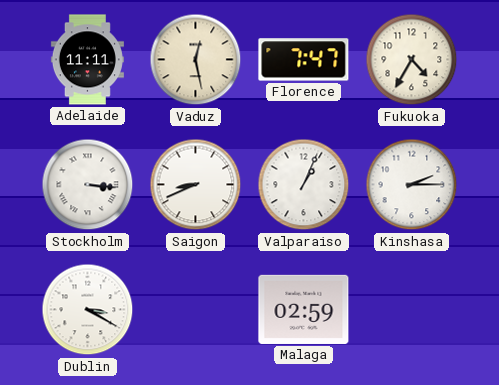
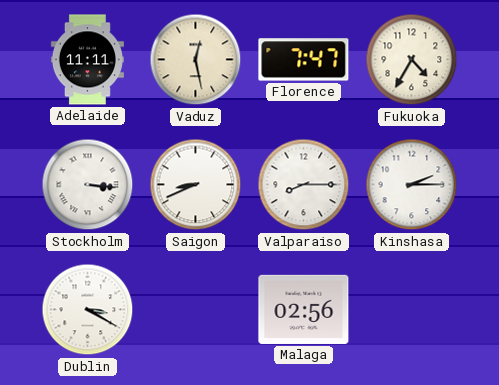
Valparaiso: 1:04 -> 8:15
Malaga: 02:59 -> 02:56
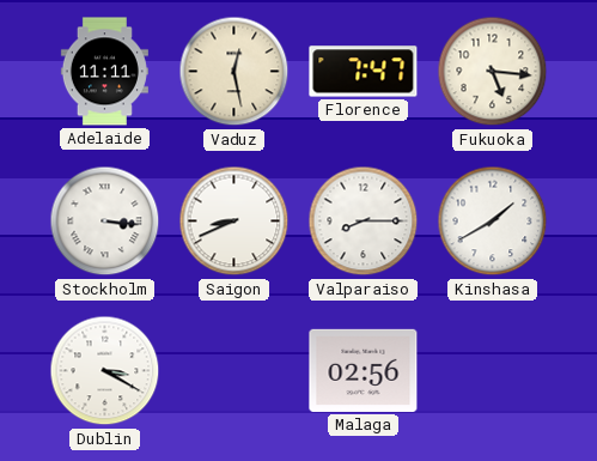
Fukuoka: 4:35 -> 5:16
Kinshasa: 2:15 -> 1:40
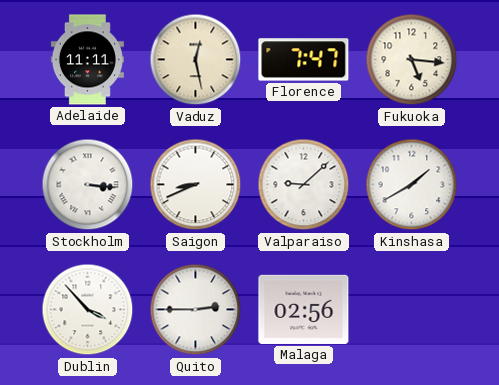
Valparaiso: 8:15 -> 9:08
Dublin: 3:20 -> 3:53
Quito: none -> 2:45
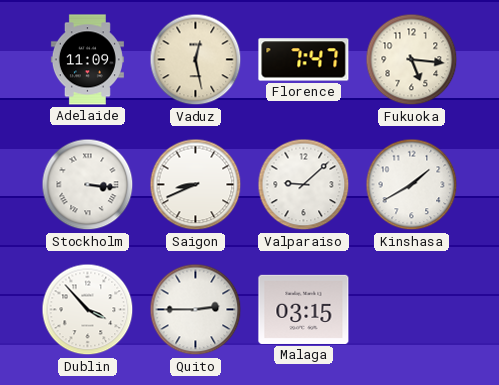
Adelaide: 11:11 -> 11:09
Malaga: 02:56 -> 03:15
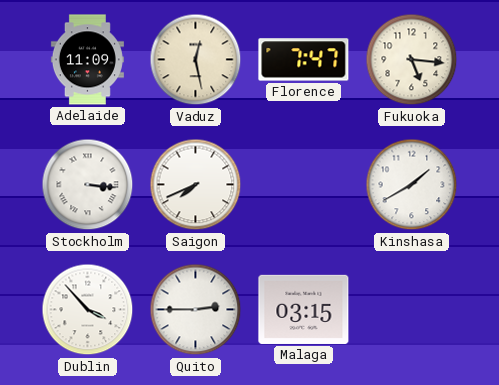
Saigon: 8:41 -> 7:41
Valparaiso: 9:08 -> none
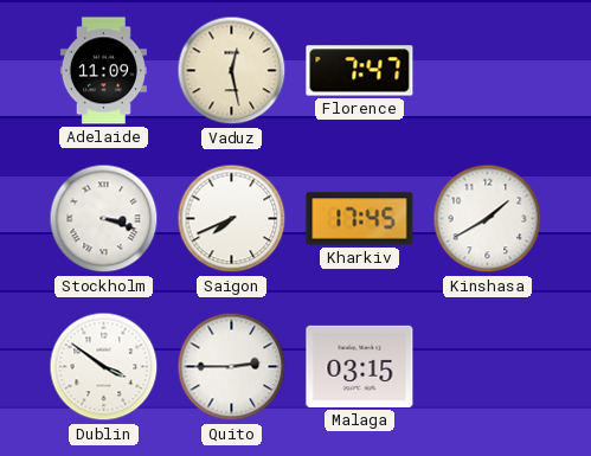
Fukuoka: 5:16 -> none
Stockholm: 3:16 -> 3:18
Kharkiv: none -> 17:45
Dublin: 3:53 -> 3:51
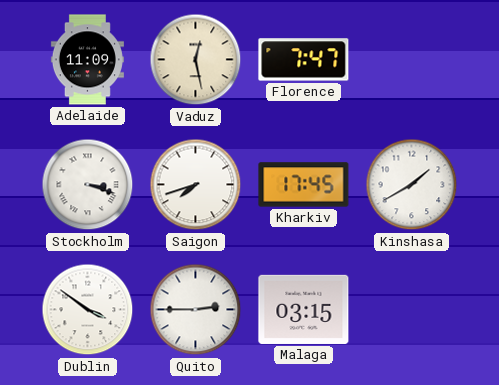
Saigon: 7:41 -> 7:42
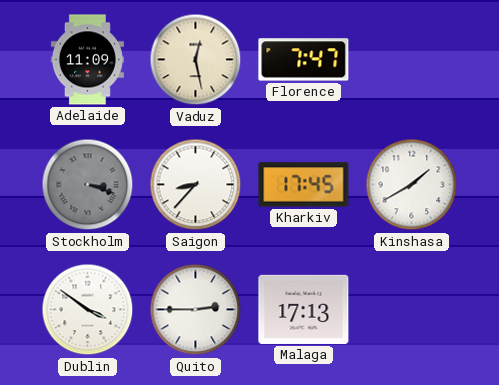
Stockholm dial: white -> grey
Saigon: 7:42 -> 8:37
Malaga: 03:15 -> 17:13
